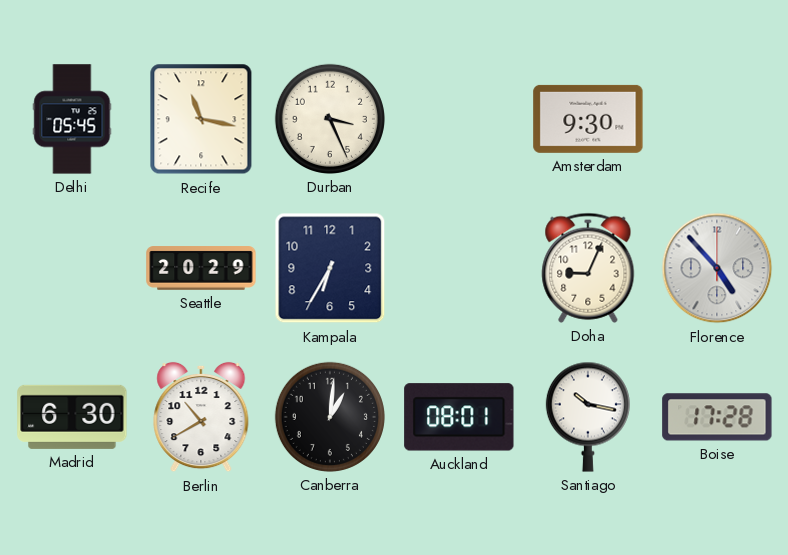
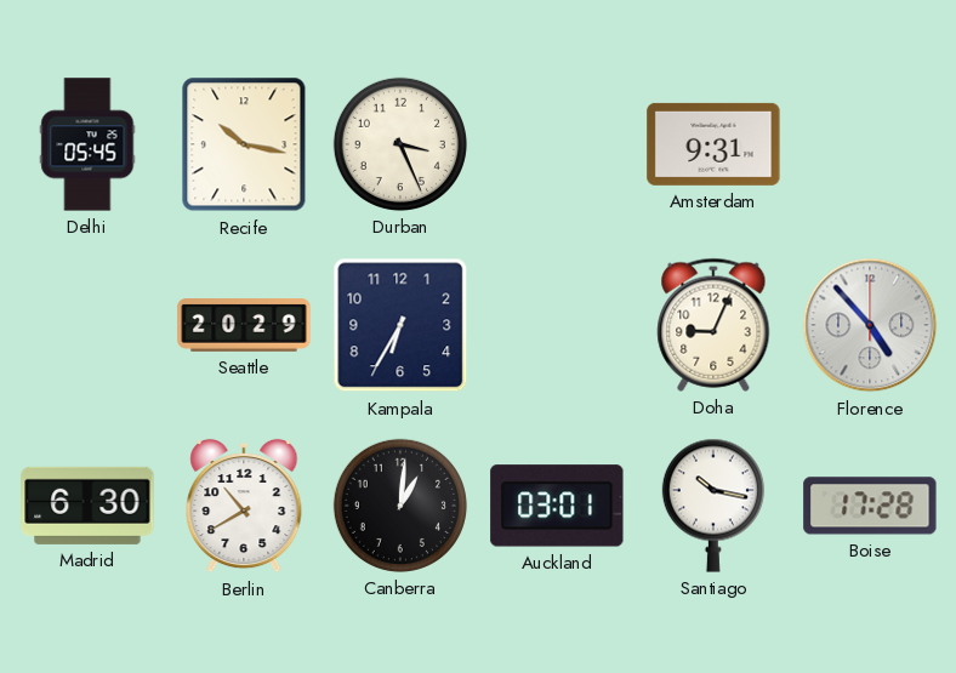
Recife: 11:17 -> 10:17
Amsterdam: 9:30 -> 9:31
Auckland: 08:01 -> 03:01
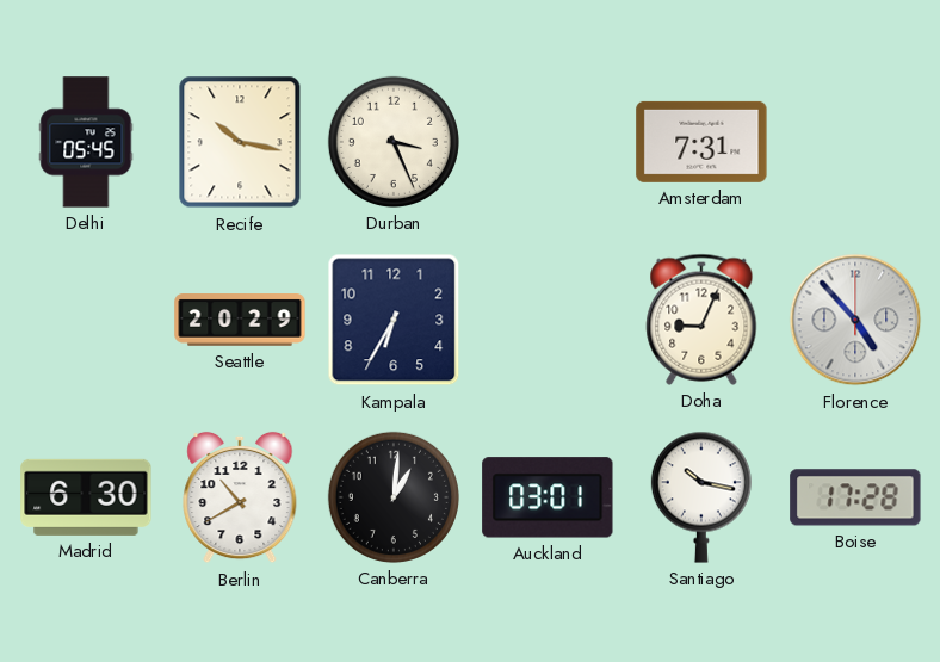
Amsterdam: 9:31 -> 7:31
